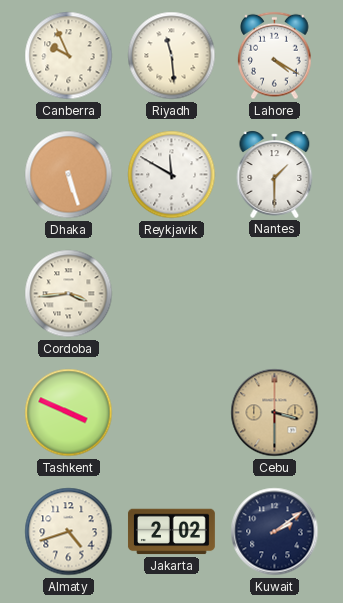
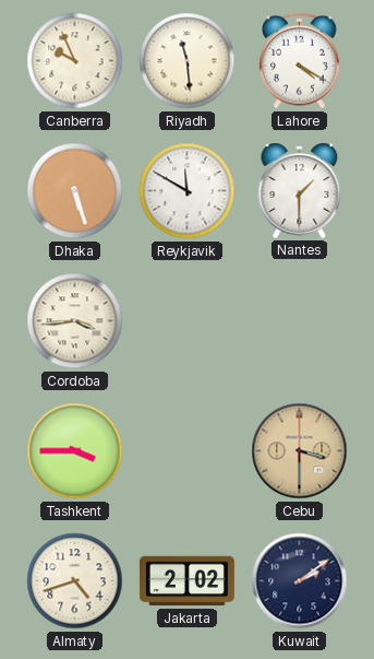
Tashkent: 3:49 -> 3:45
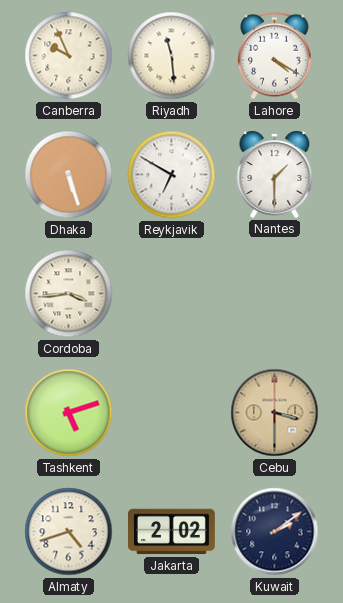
Reykjavik: 11:50 -> 6:50
Tashkent: 3:45 -> 5:12
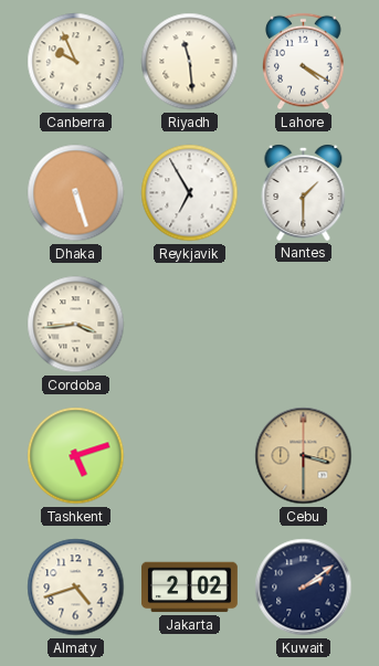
Reykjavik: 6:50 -> 6:55
